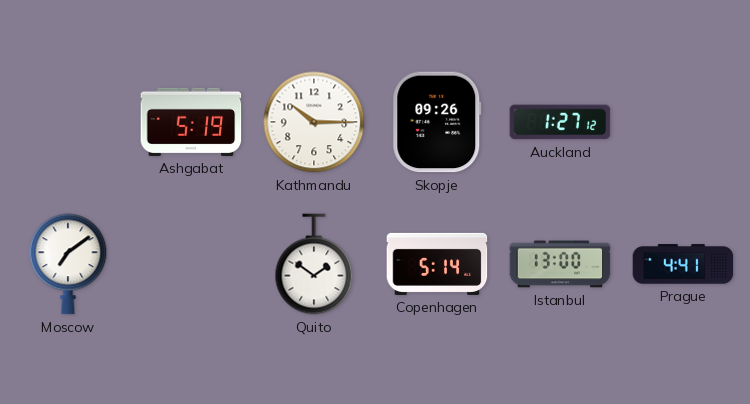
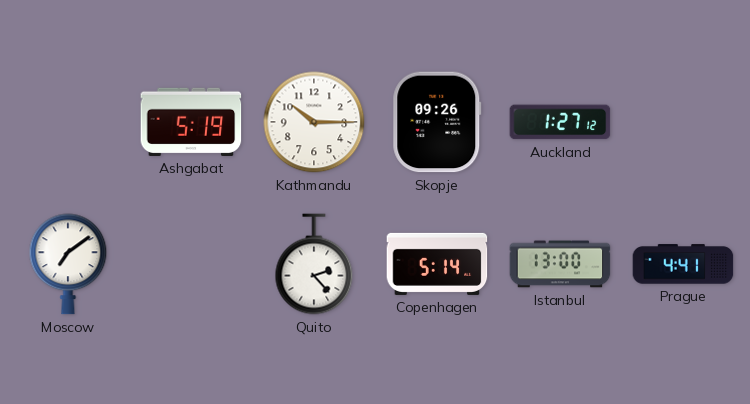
Quito: 1:51 -> 2:23
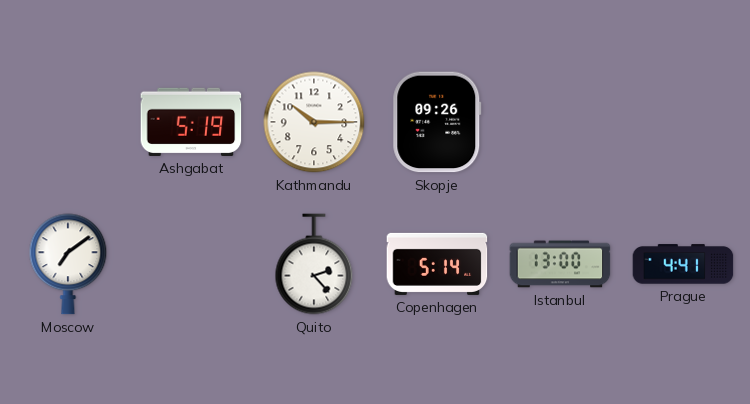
Auckland: 1:27 -> none
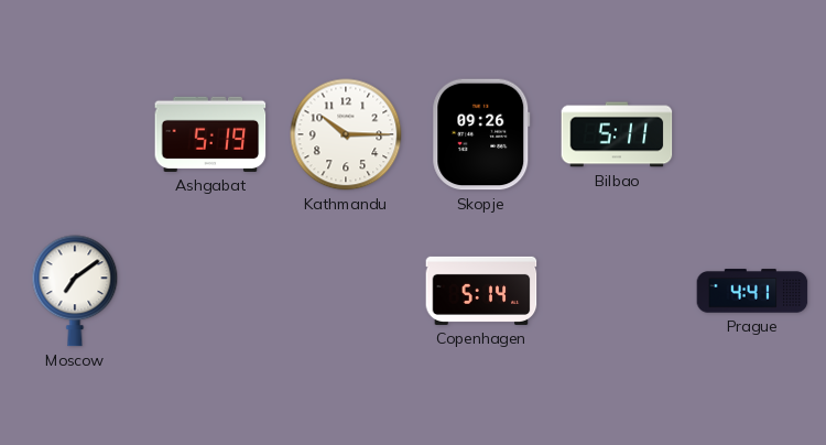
Bilbao: none -> 5:11
Quito: 2:23 -> none
Istanbul: 13:00 -> none
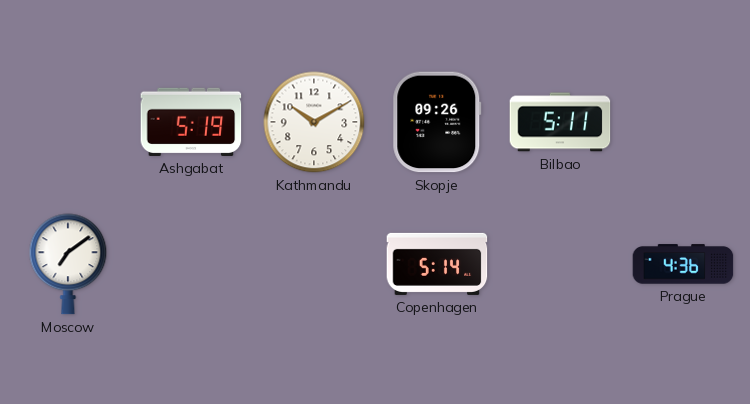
Kathmandu: 10:15 -> 10:10
Prague: 4:41 -> 4:36
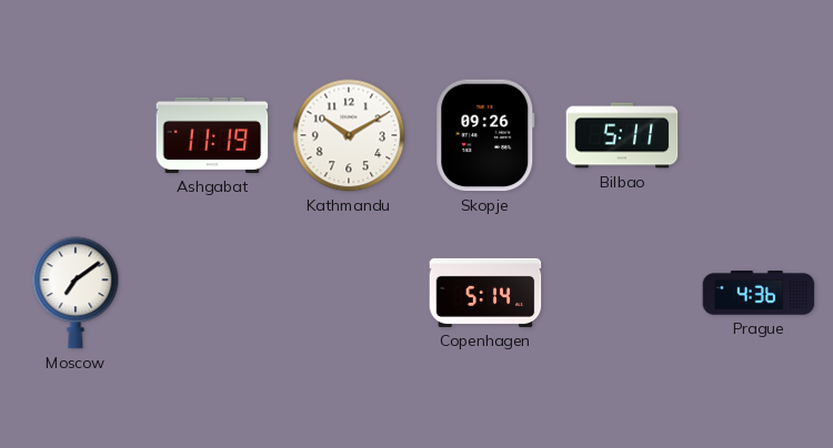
Ashgabat: 5:19 -> 11:19
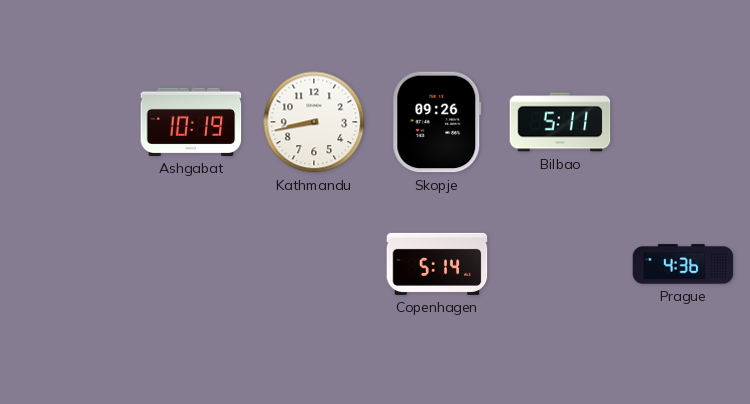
Ashgabat: 11:19 -> 10:19
Kathmandu: 10:10 -> 8:43
Moscow: 7:09 -> none
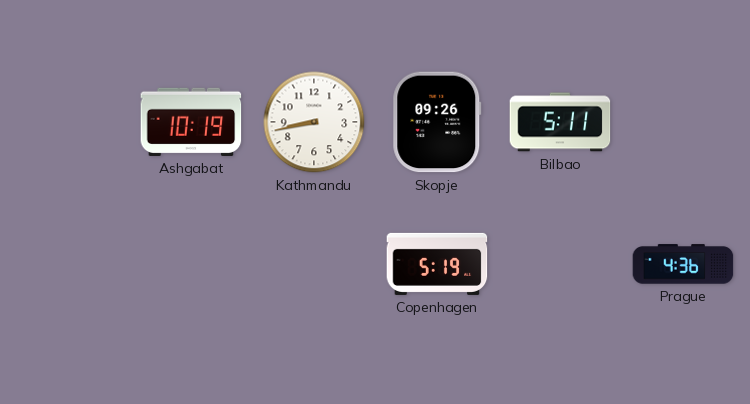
Copenhagen: 5:14 -> 5:19
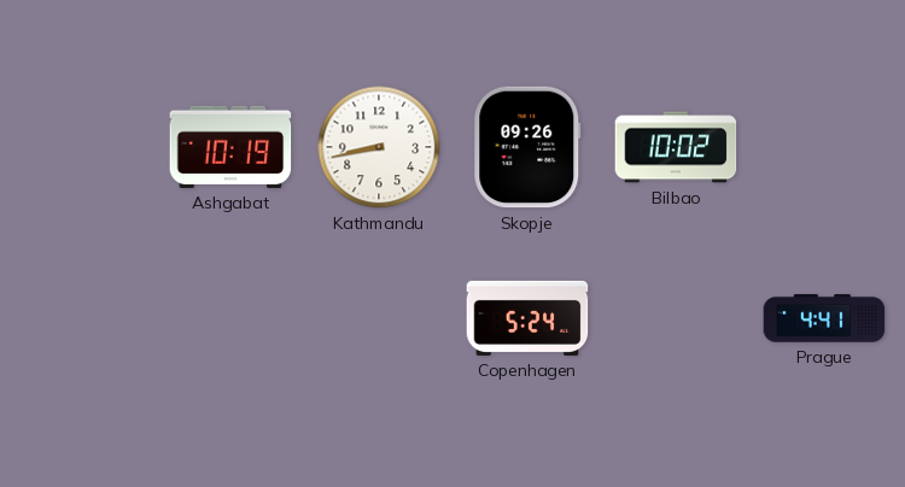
Bilbao: 5:11 -> 10:02
Copenhagen: 5:19 -> 5:24
Prague: 4:36 -> 4:41
